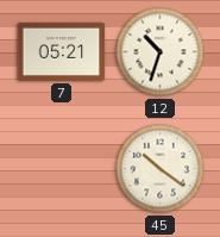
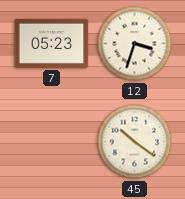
7: 05:21 -> 05:23
12: 10:33 -> 3:33
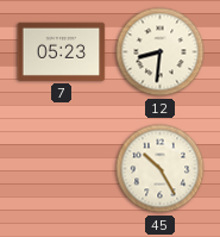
12: 3:33 -> 8:31
45: 10:21 -> 10:25
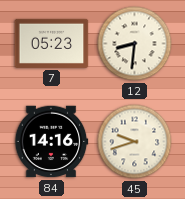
84: none -> 14:16
45: 10:25 -> 9:42
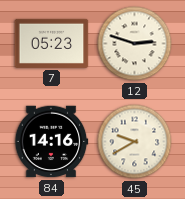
12: 8:31 -> 2:48
45: 9:42 -> 9:40
